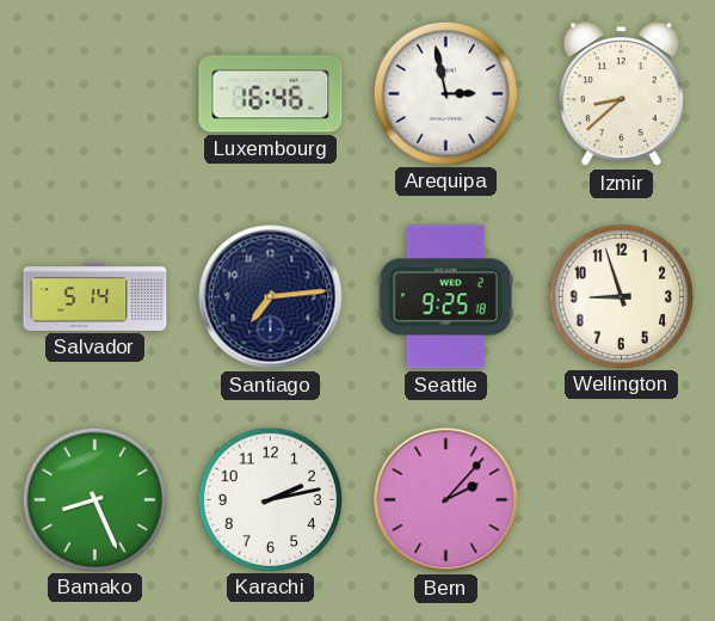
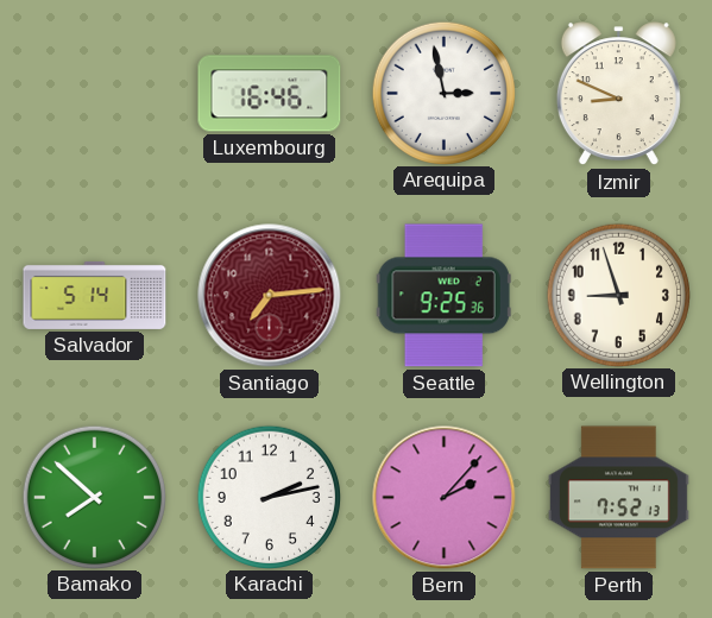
Izmir: 8:38 -> 8:49
Santiago dial: navy -> burgundy
Seattle: 9:25:18 -> 9:25:36
Bamako: 8:26 -> 7:52
Perth: none -> 7:52
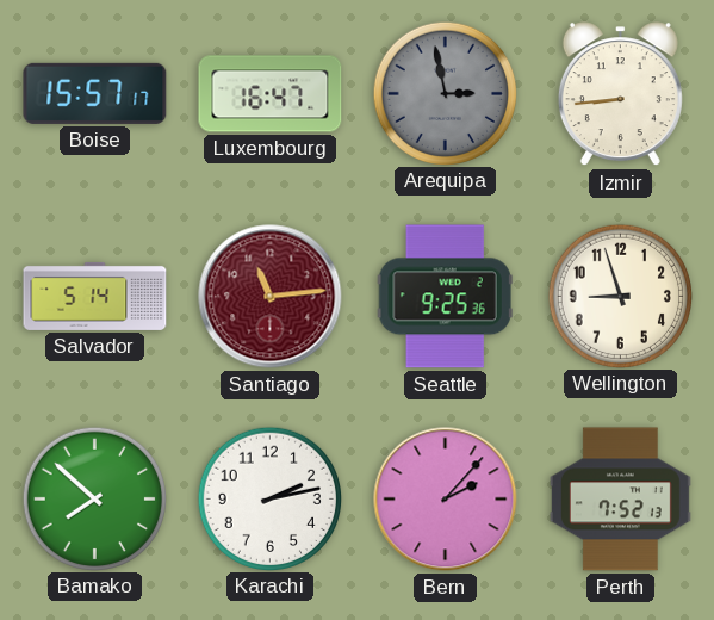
Boise: none -> 15:57
Luxembourg: 16:46 -> 16:47
Arequipa dial: white -> grey
Izmir: 8:49 -> 8:44
Santiago: 7:14 -> 11:14
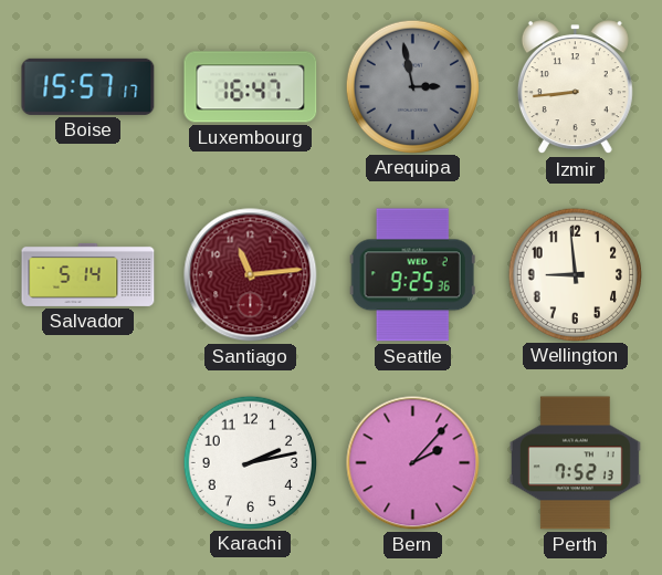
Wellington: 8:57 -> 8:59
Bamako: 7:52 -> none
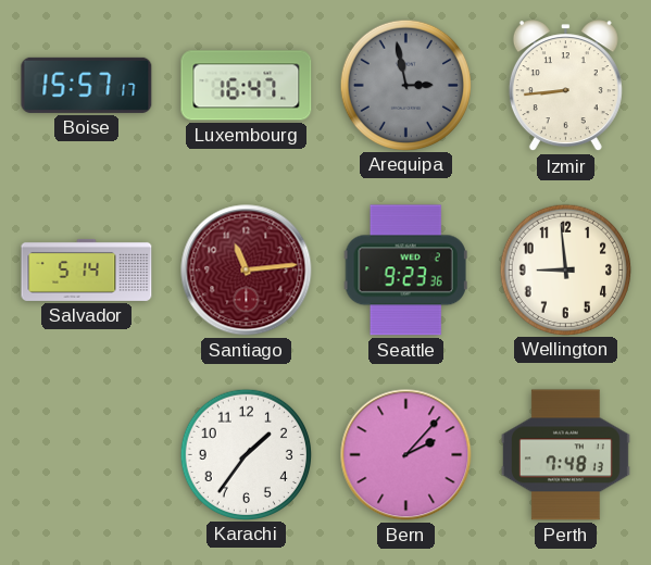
Seattle: 9:25 -> 9:23
Karachi: 2:13 -> 1:36
Perth: 7:52 -> 7:48
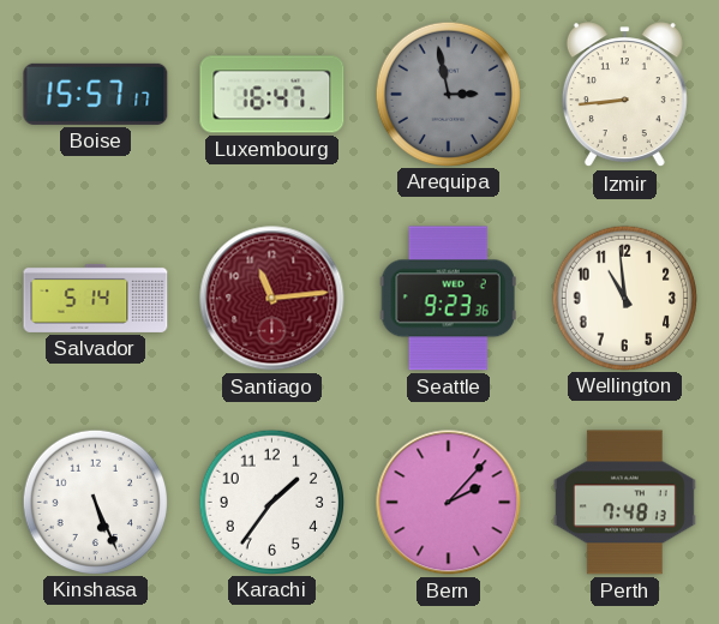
Wellington: 8:59 -> 10:59
Kinshasa: none -> 5:26
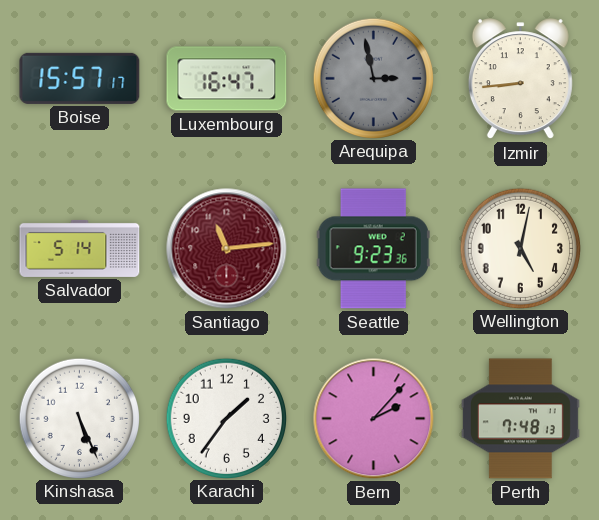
Wellington: 10:59 -> 5:02
